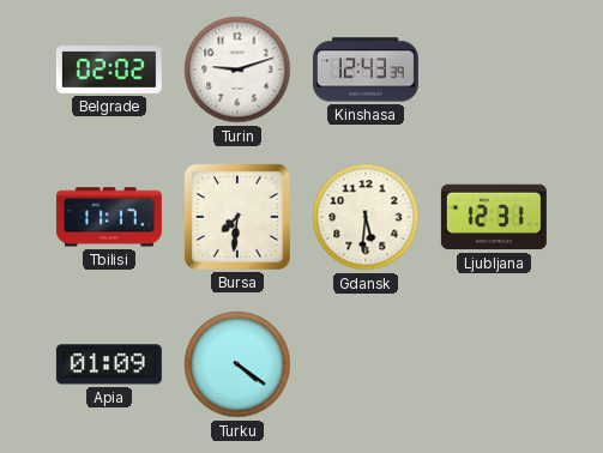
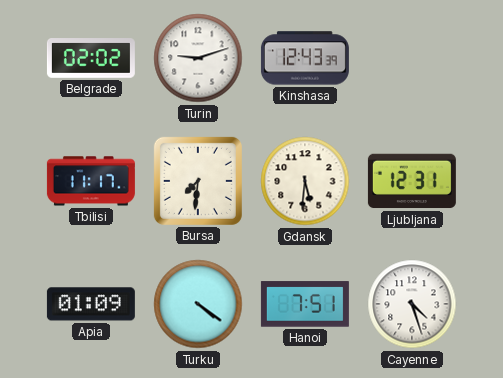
Hanoi: none -> 7:51
Cayenne: none -> 4:27
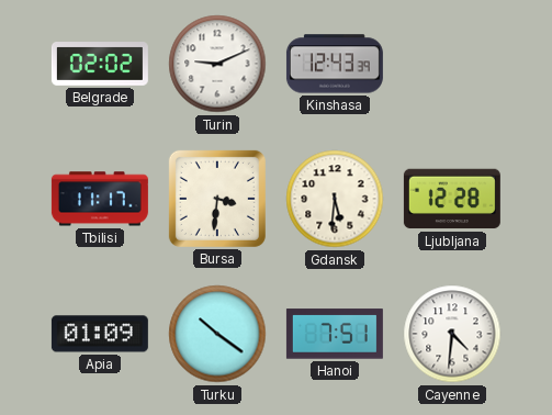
Turin: 9:12 -> 9:11
Bursa: 7:31 -> 3:31
Ljubljana: 12:31 -> 12:28
Turku: 4:21 -> 10:21
Cayenne: 4:27 -> 4:31
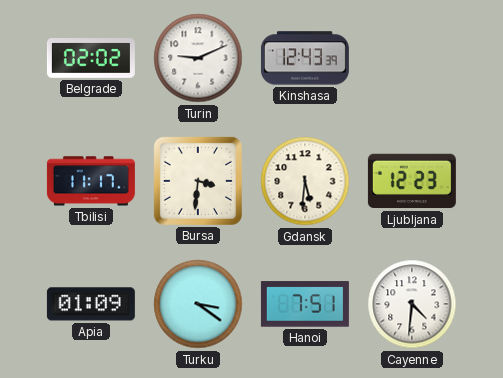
Ljubljana: 12:28 -> 12:23
Turku: 10:21 -> 3:21
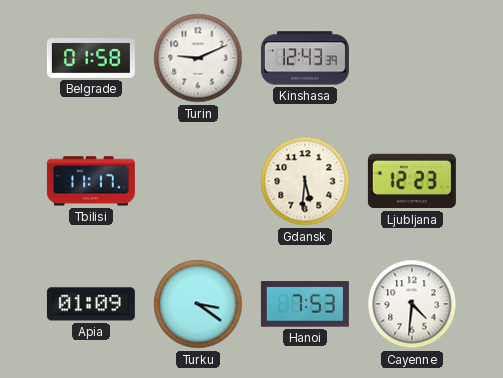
Belgrade: 02:02 -> 01:58
Bursa: 3:31 -> none
Hanoi: 7:51 -> 7:53
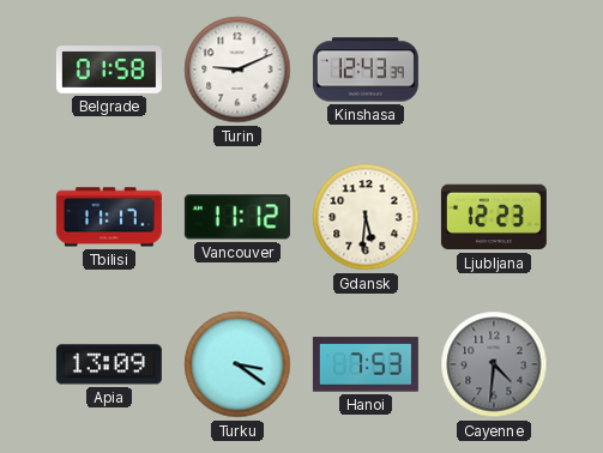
Vancouver: none -> 11:12
Apia: 01:09 -> 13:09
Cayenne dial: white -> grey
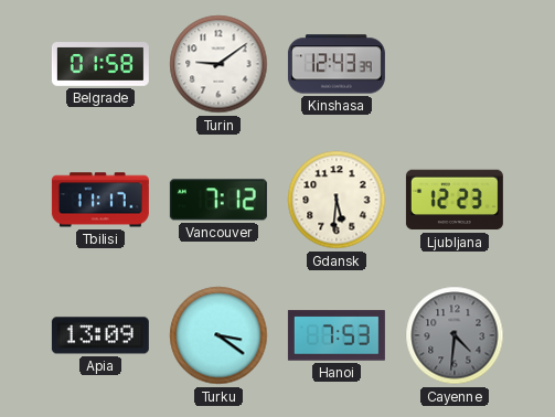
Turin: 9:11 -> 9:09
Vancouver: 11:12 -> 7:12
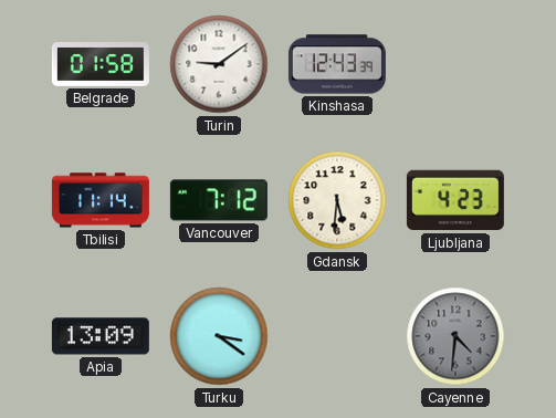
Tbilisi: 11:17 -> 11:14
Ljubljana: 12:23 -> 4:23
Hanoi: 7:53 -> none
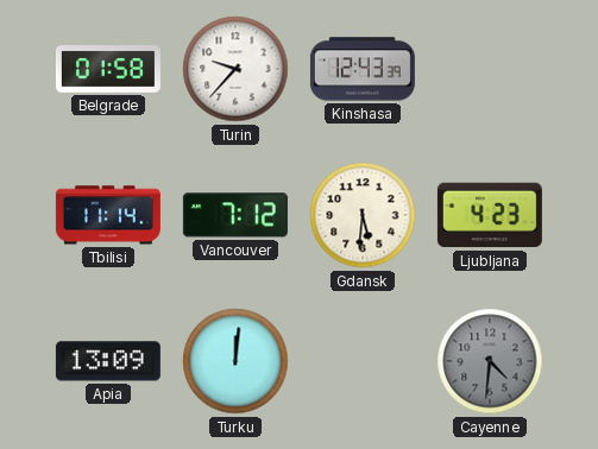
Turin: 9:09 -> 9:37
Turku: 3:21 -> 12:01
